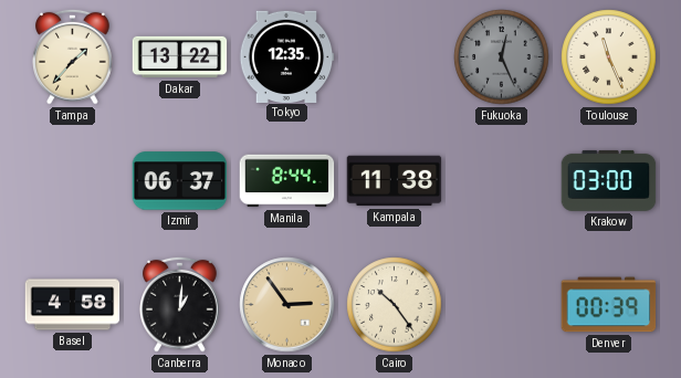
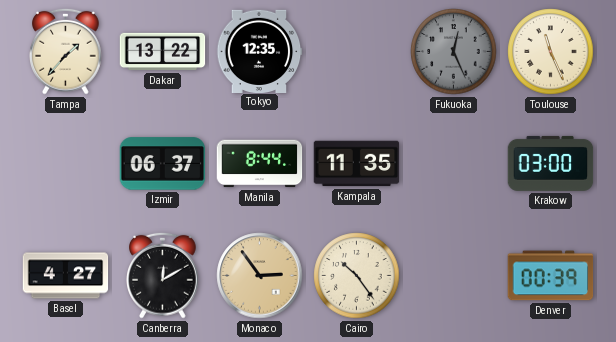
Kampala: 11:38 -> 11:35
Basel: 4:58 -> 4:27
Canberra: 1:01 -> 12:10
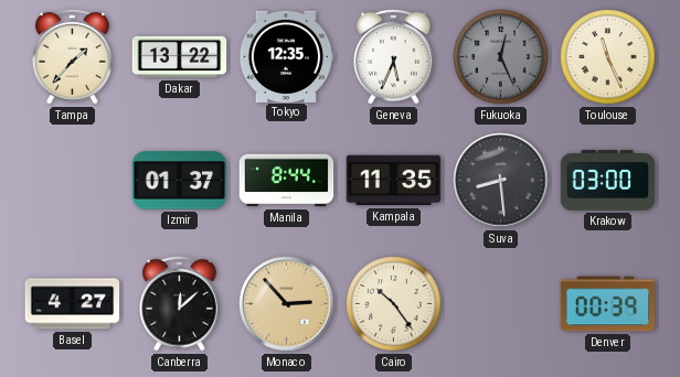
Geneva: none -> 5:34
Izmir: 06:37 -> 01:37
Suva: none -> 8:29
Canberra: 12:10 -> 12:08
Monaco: 2:54 -> 2:53
